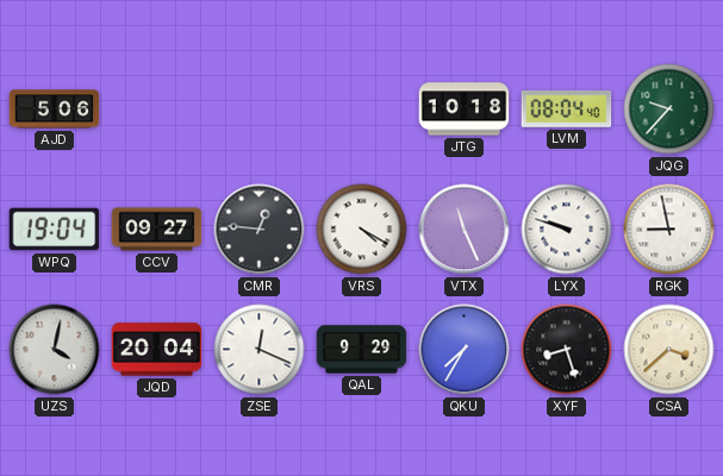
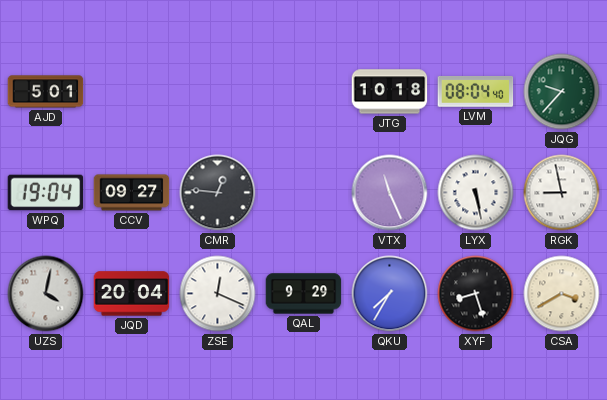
AJD: 5:06 -> 5:01
VRS: 4:20 -> none
LYX: 9:48 -> 5:28
CSA: 3:38 -> 3:40
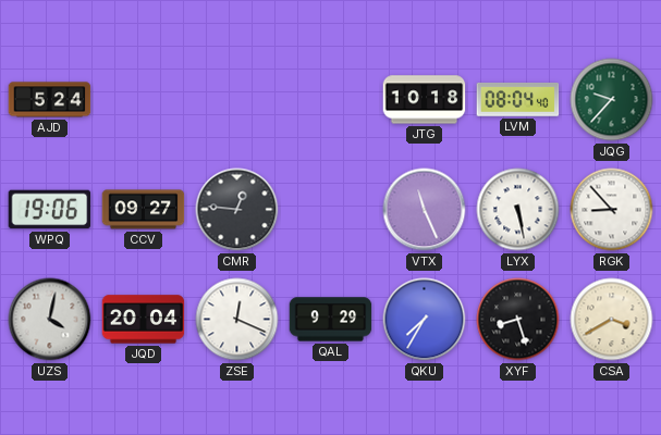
AJD: 5:01 -> 5:24
WPQ: 19:04 -> 19:06
RGK: 8:58 -> 8:53
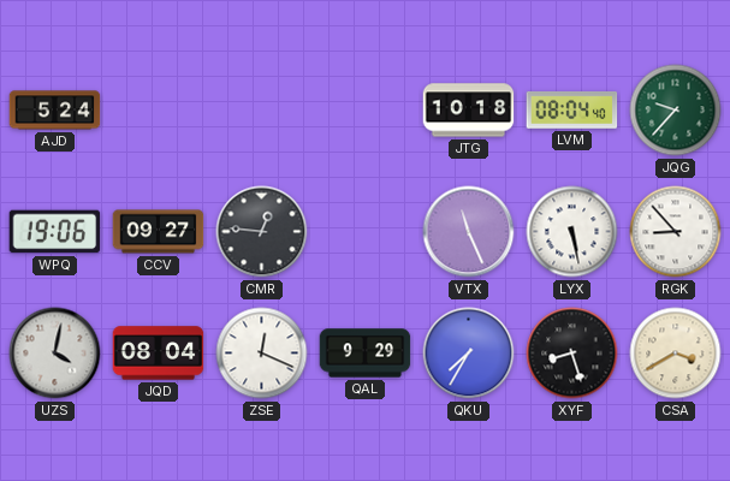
JQD: 20:04 -> 08:04
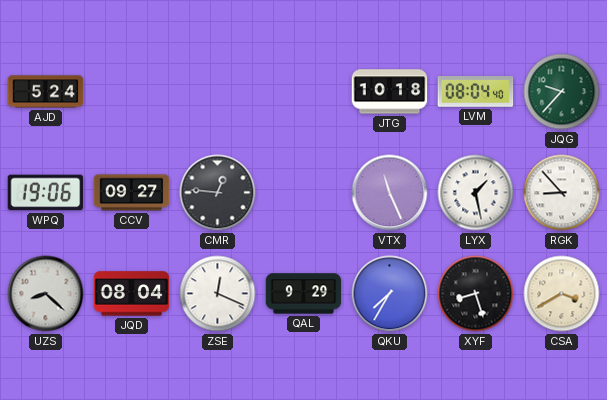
LYX: 5:28 -> 1:28
UZS: 4:02 -> 8:22
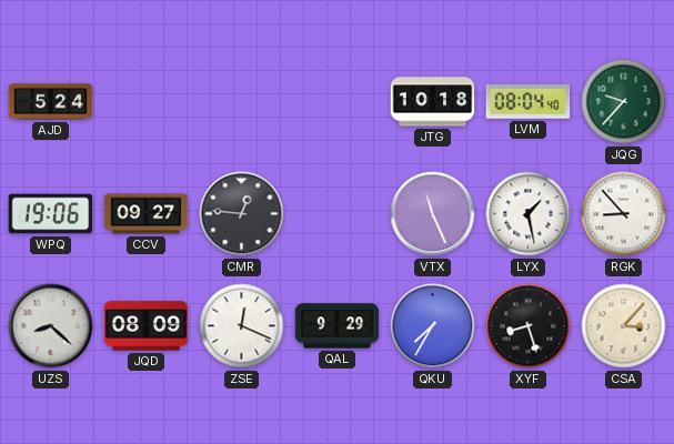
JQD: 08:04 -> 08:09
CSA: 3:40 -> 3:07
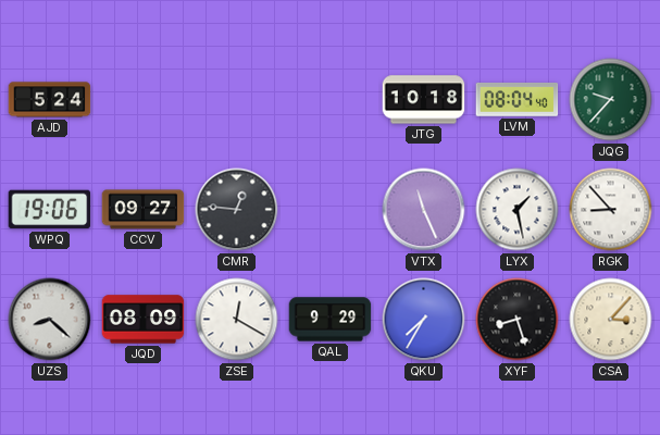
ZSE: 12:19 -> 12:20
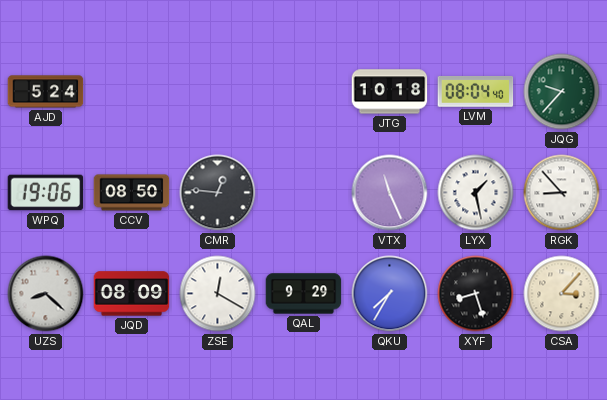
CCV: 09:27 -> 08:50
